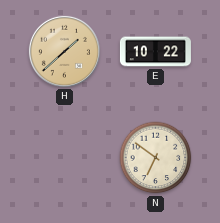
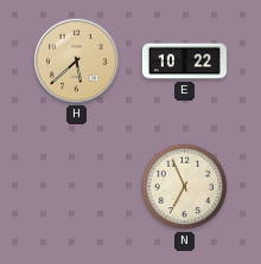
H: 1:38 -> 5:38
N: 6:51 -> 6:56
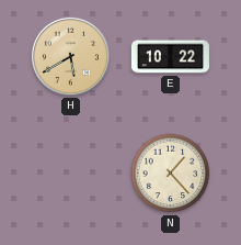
H: 5:38 -> 5:40
N: 6:56 -> 1:23
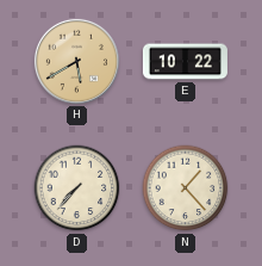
D: none -> 7:37
